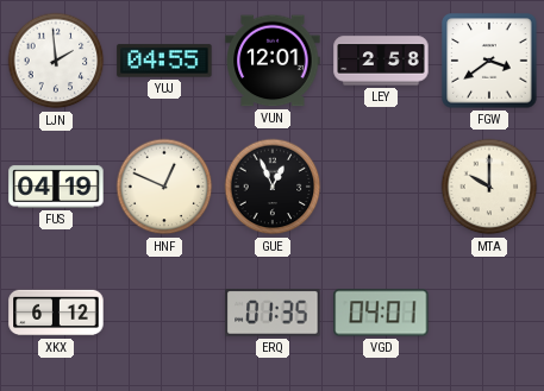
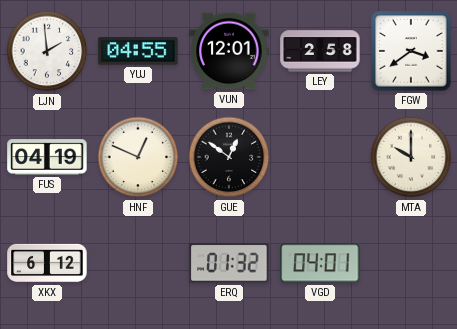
GUE: 12:56 -> 12:51
ERQ: 01:35 -> 01:32
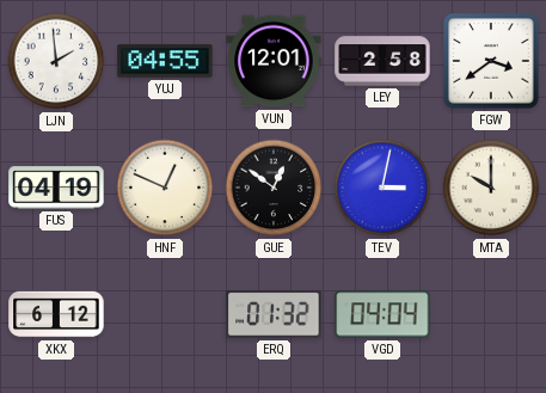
TEV: none -> 3:02
VGD: 04:01 -> 04:04
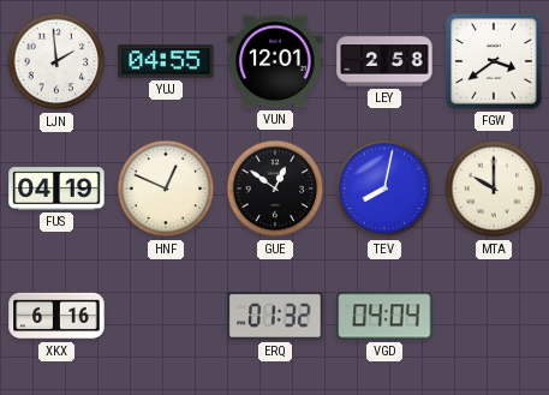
TEV: 3:02 -> 8:02
XKX: 6:12 -> 6:16
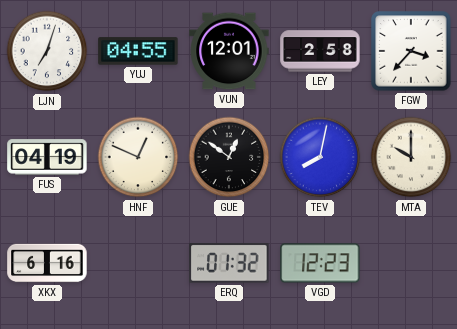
LJN: 1:59 -> 7:03
FGW: 3:39 -> 3:37
VGD: 04:04 -> 12:23
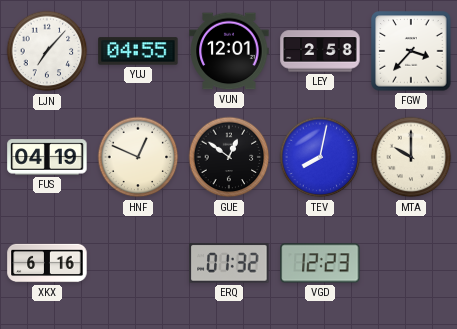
LJN: 7:03 -> 7:07
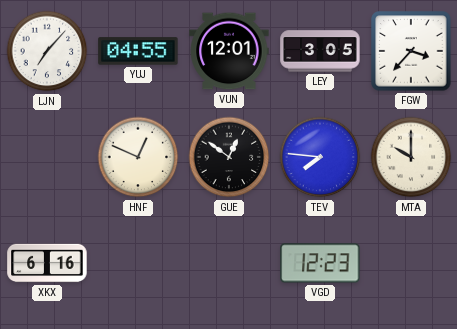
LEY: 2:58 -> 3:05
FUS: 04:19 -> none
TEV: 8:02 -> 7:46
ERQ: 01:32 -> none
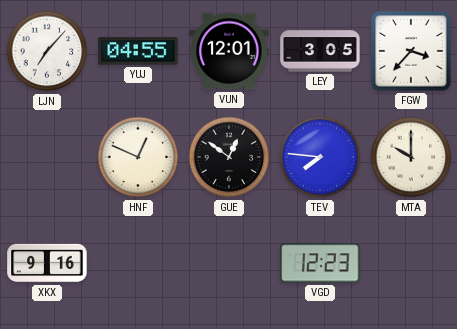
XKX: 6:16 -> 9:16
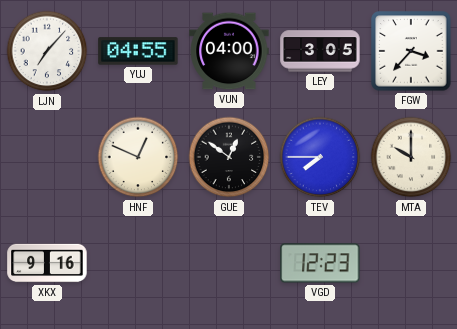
VUN: 12:01 -> 04:00
TEV: 7:46 -> 7:45
